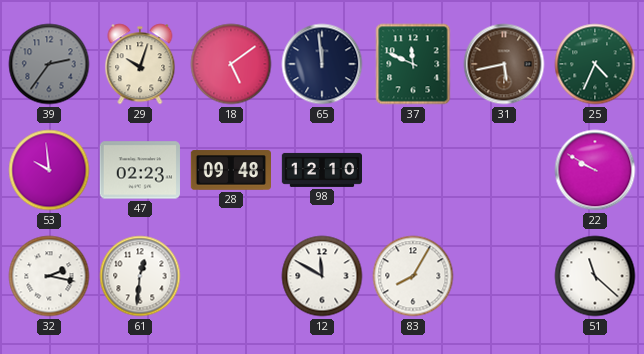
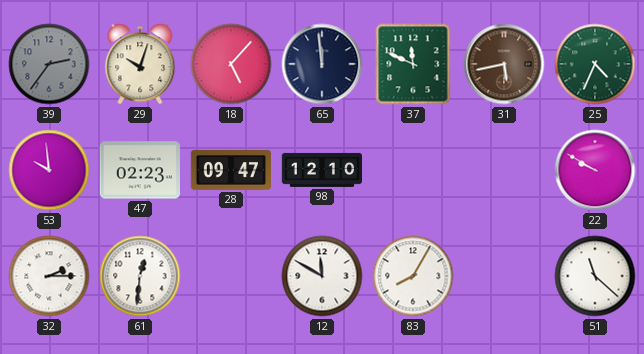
18: 5:09 -> 5:07
28: 09:48 -> 09:47
32: 2:17 -> 2:15
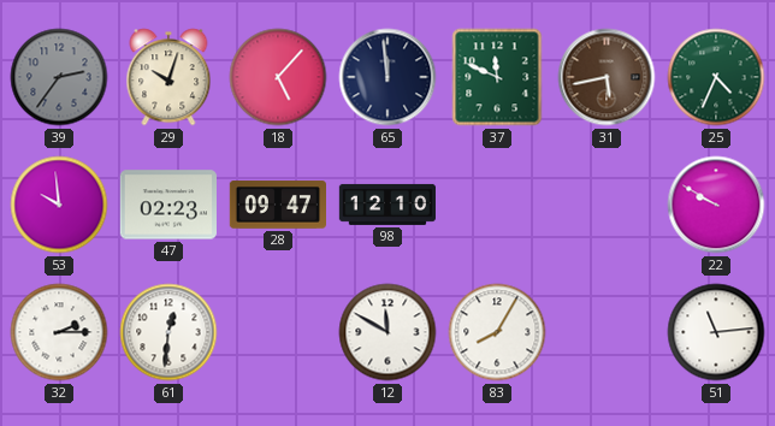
51: 11:22 -> 11:14
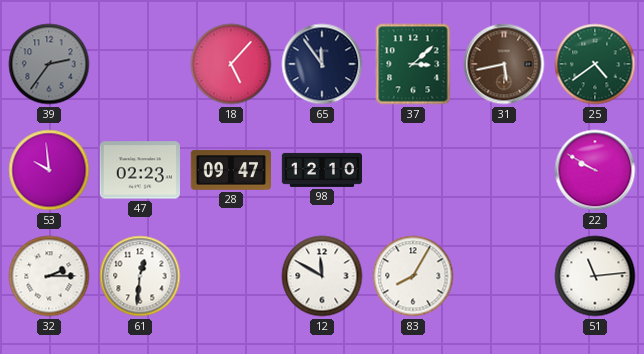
29: 10:03 -> none
65: 11:59 -> 11:54
37: 11:49 -> 3:08
25: 4:34 -> 4:39
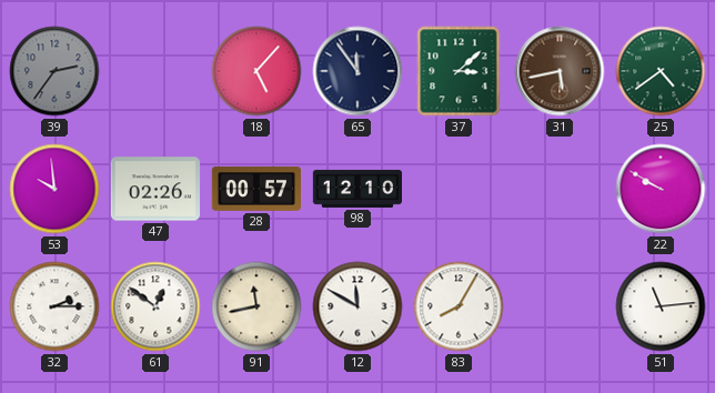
47: 02:23 -> 02:26
28: 09:47 -> 00:57
61: 12:31 -> 12:51
91: none -> 11:43
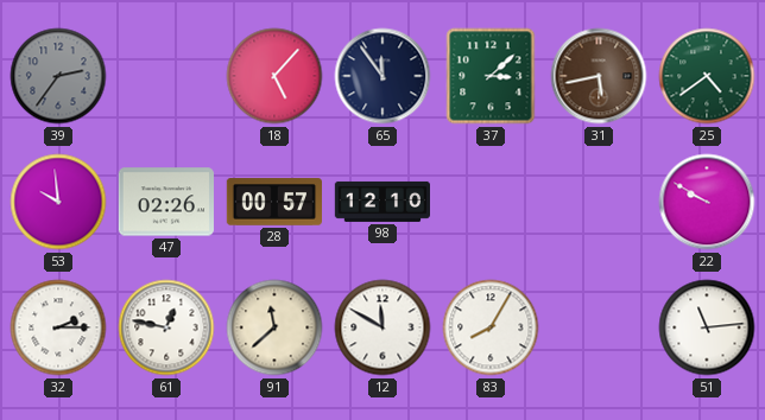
61: 12:51 -> 12:47
91: 11:43 -> 11:38
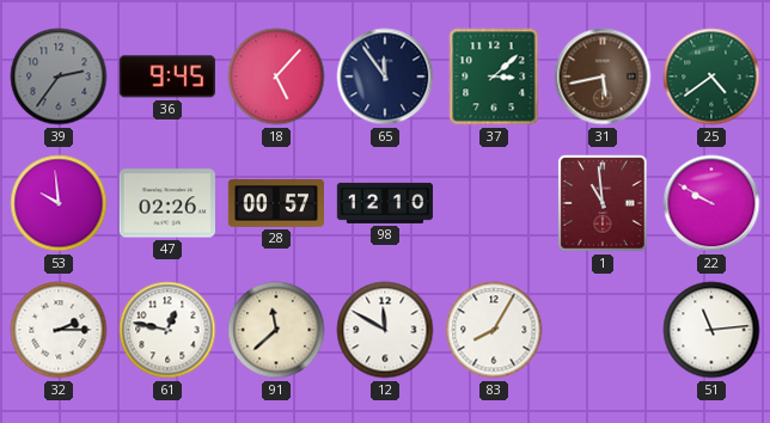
36: none -> 9:45
1: none -> 10:59
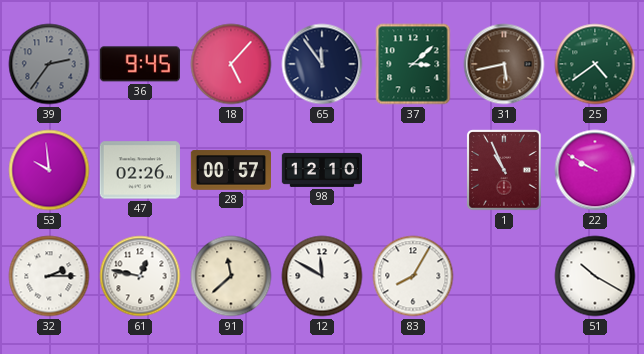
1: 10:59 -> 10:56
51: 11:14 -> 10:20
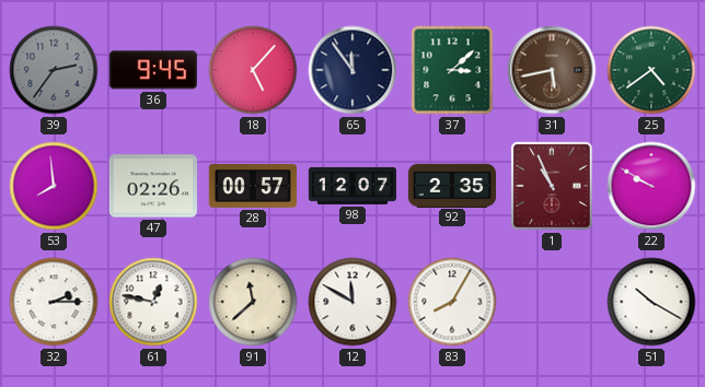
53: 9:59 -> 7:59
98: 12:10 -> 12:07
92: none -> 2:35
